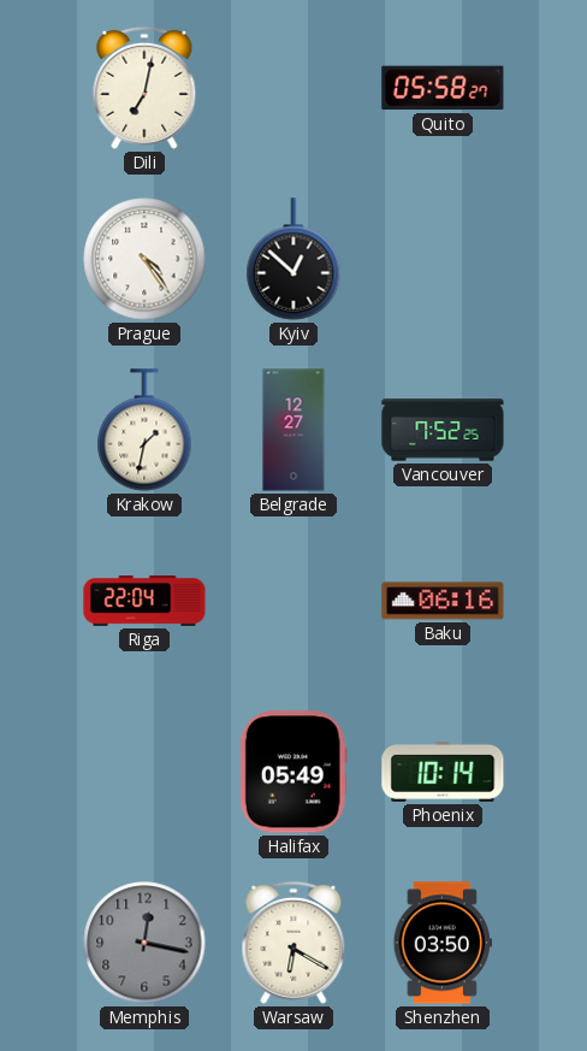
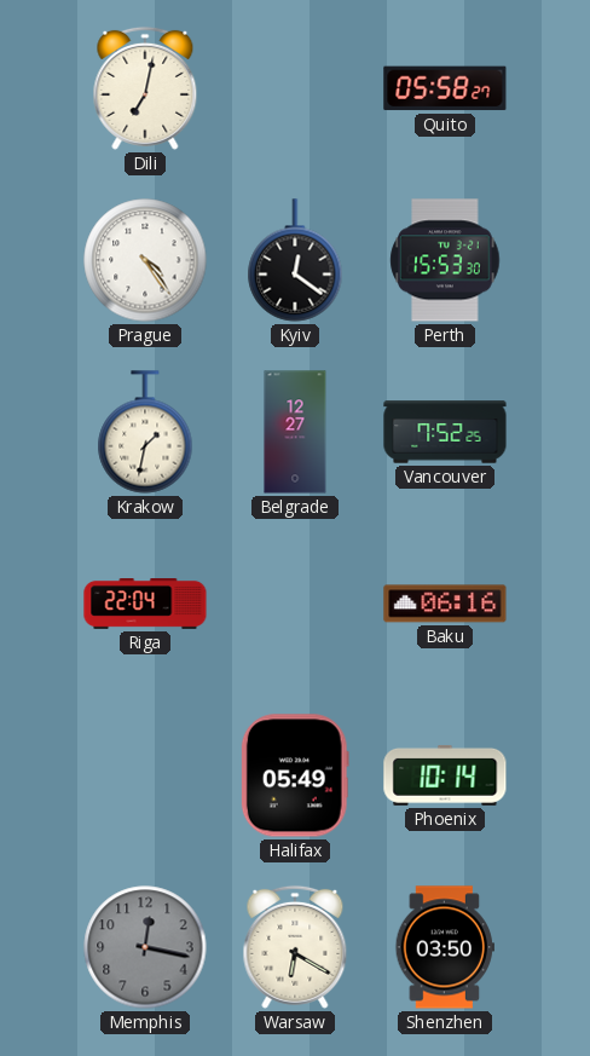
Kyiv: 12:52 -> 12:21
Perth: none -> 15:53
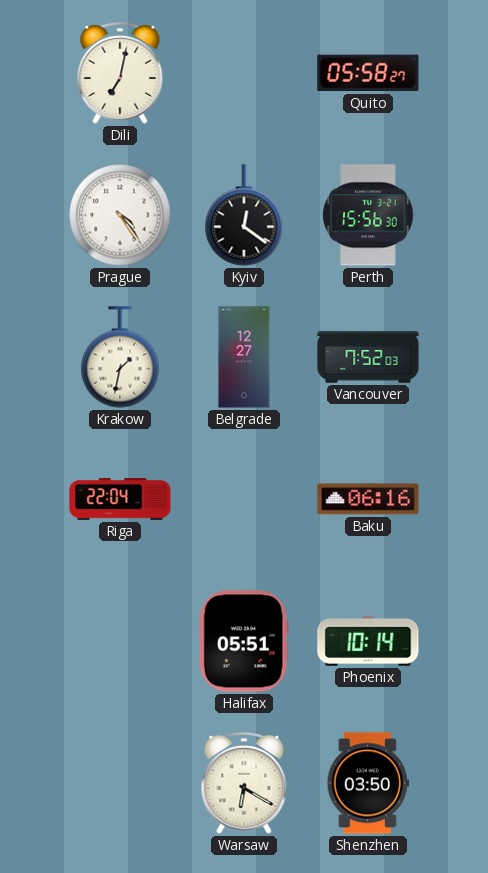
Perth: 15:53 -> 15:56
Vancouver: 7:52:25 -> 7:52:03
Halifax: 05:49 -> 05:51
Memphis: 12:17 -> none
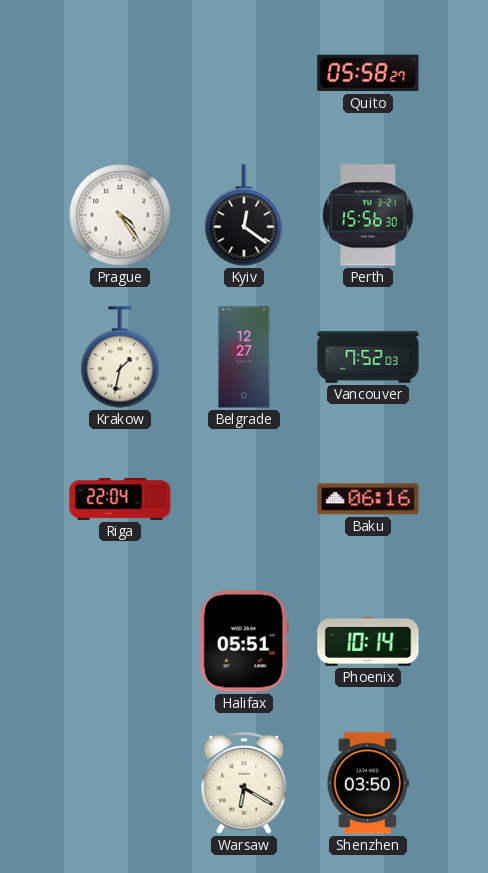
Dili: 7:02 -> none
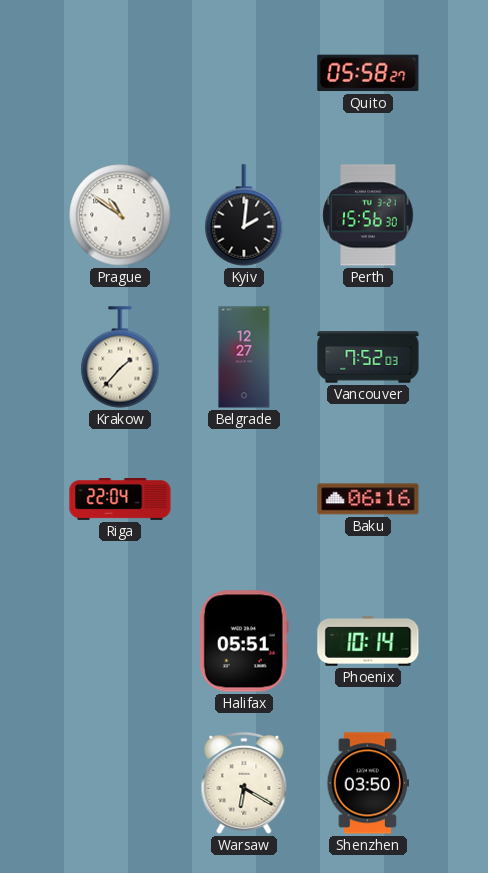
Prague: 4:24 -> 10:51
Kyiv: 12:21 -> 2:01
Krakow: 1:32 -> 1:37
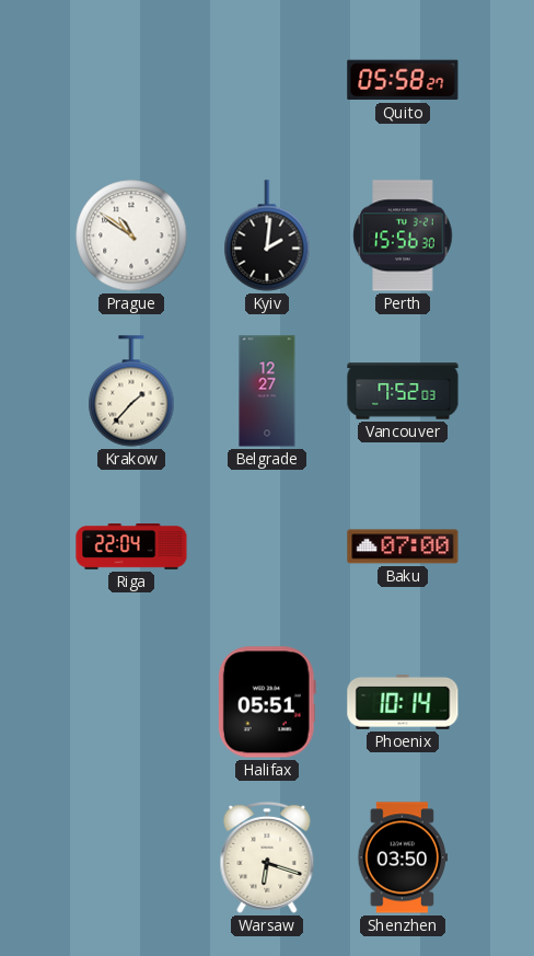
Baku: 06:16 -> 07:00
Warsaw: 6:20 -> 6:18
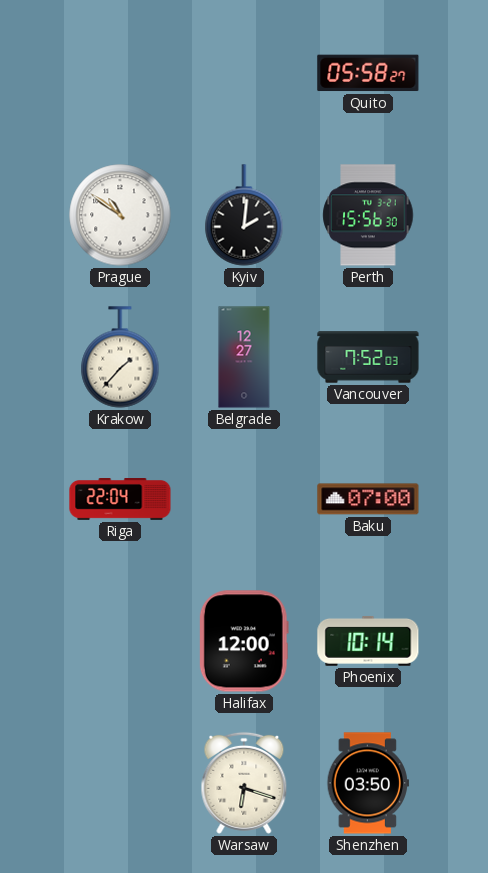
Halifax: 05:51 -> 12:00
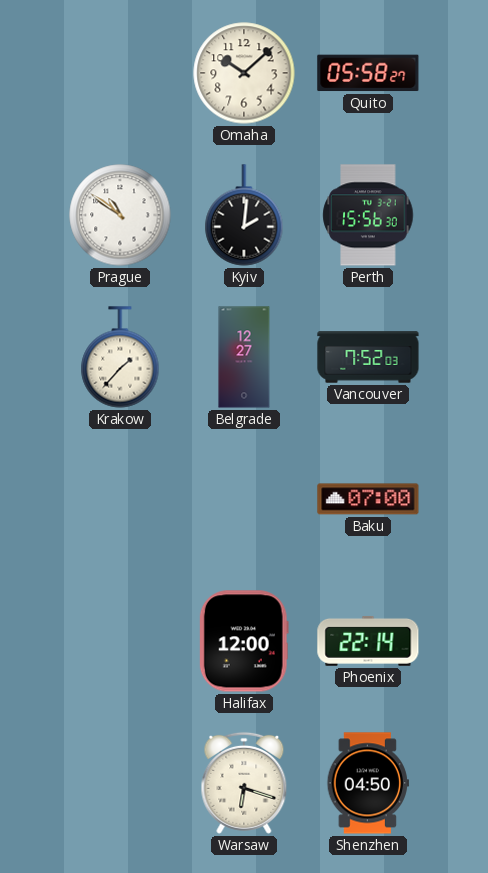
Omaha: none -> 10:08
Riga: 22:04 -> none
Phoenix: 10:14 -> 22:14
Shenzhen: 03:50 -> 04:50
